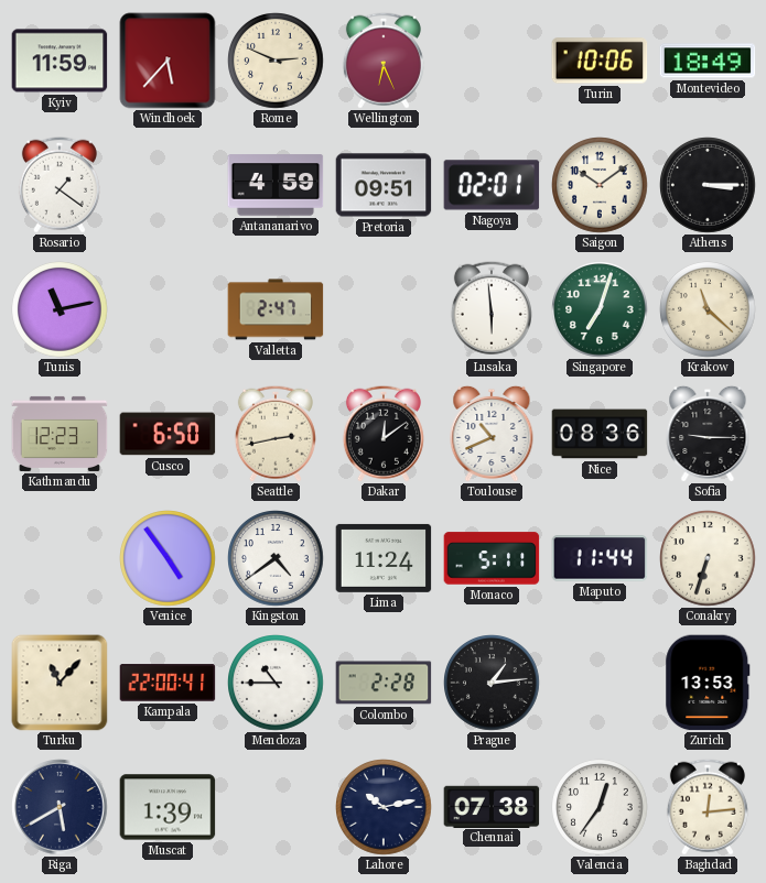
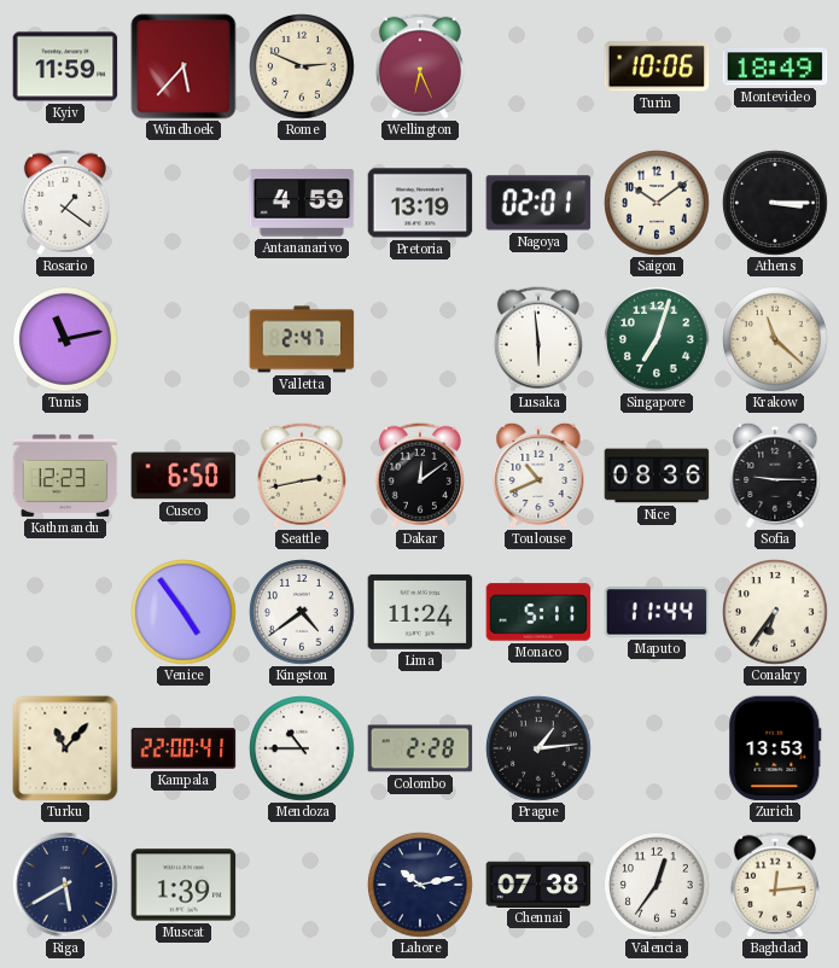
Pretoria: 09:51 -> 13:19
Conakry: 6:33 -> 6:36
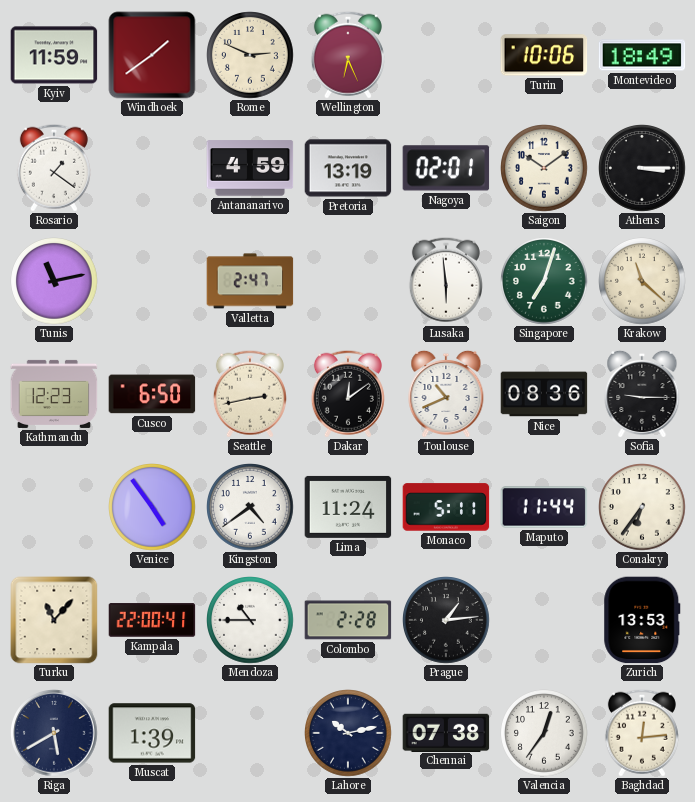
Windhoek: 5:37 -> 1:39
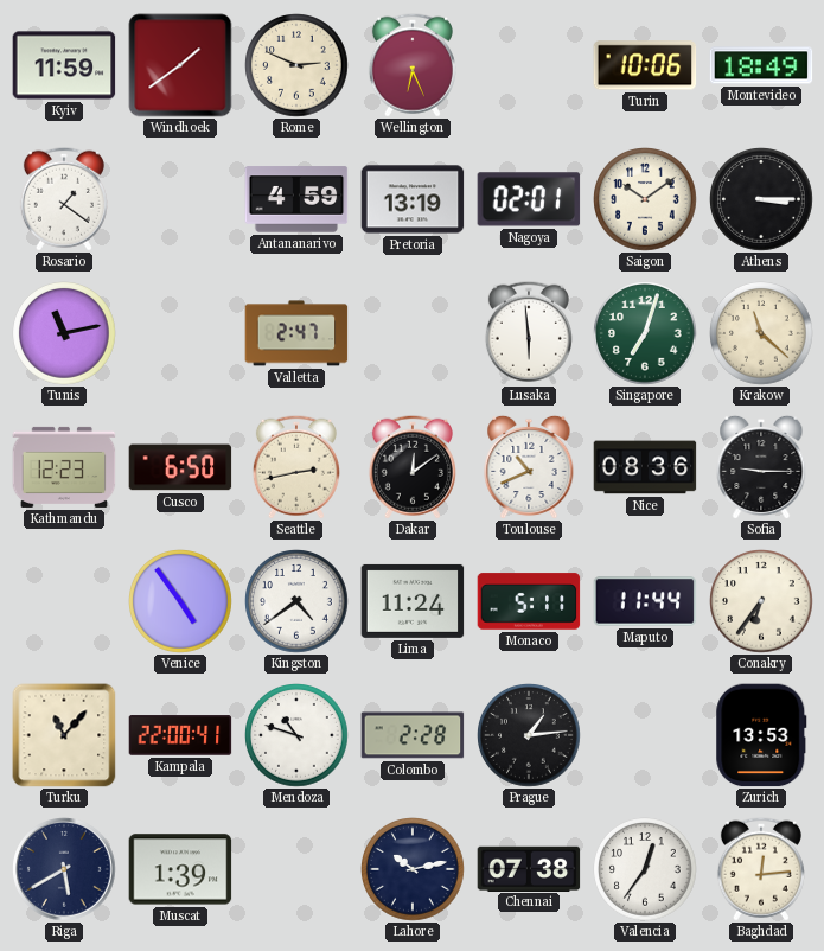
Mendoza: 10:45 -> 10:48
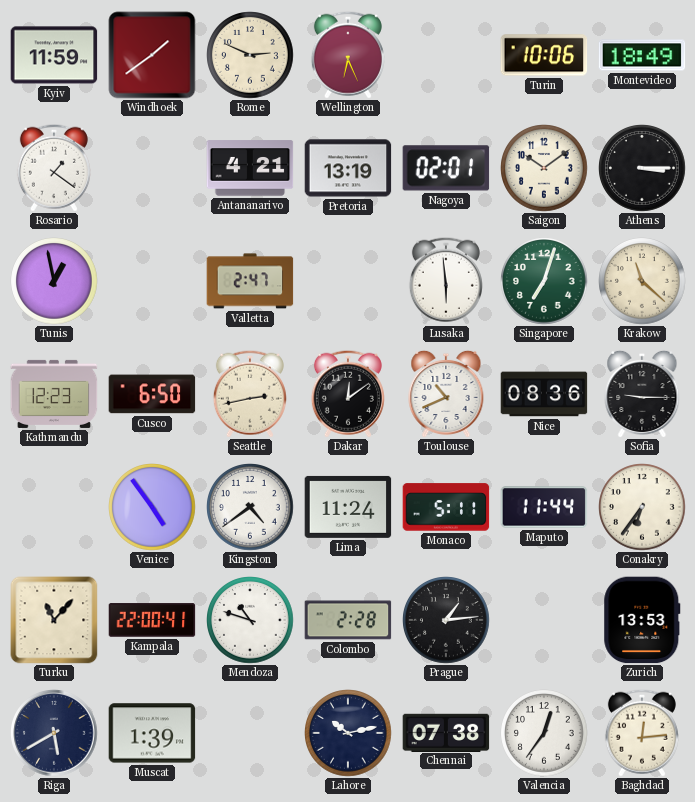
Antananarivo: 4:59 -> 4:21
Tunis: 11:13 -> 12:58
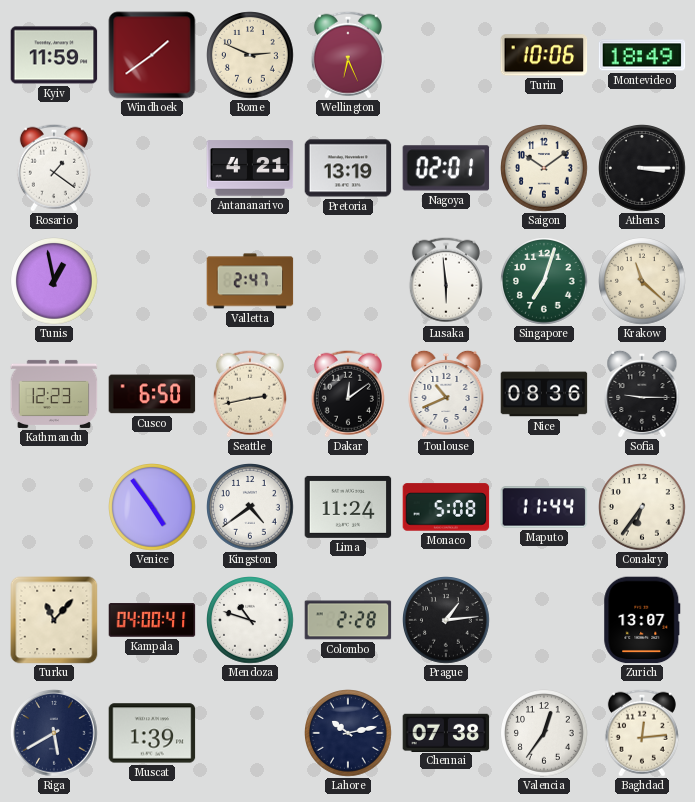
Monaco: 5:11 -> 5:08
Kampala: 22:00 -> 04:00
Zurich: 13:53 -> 13:07
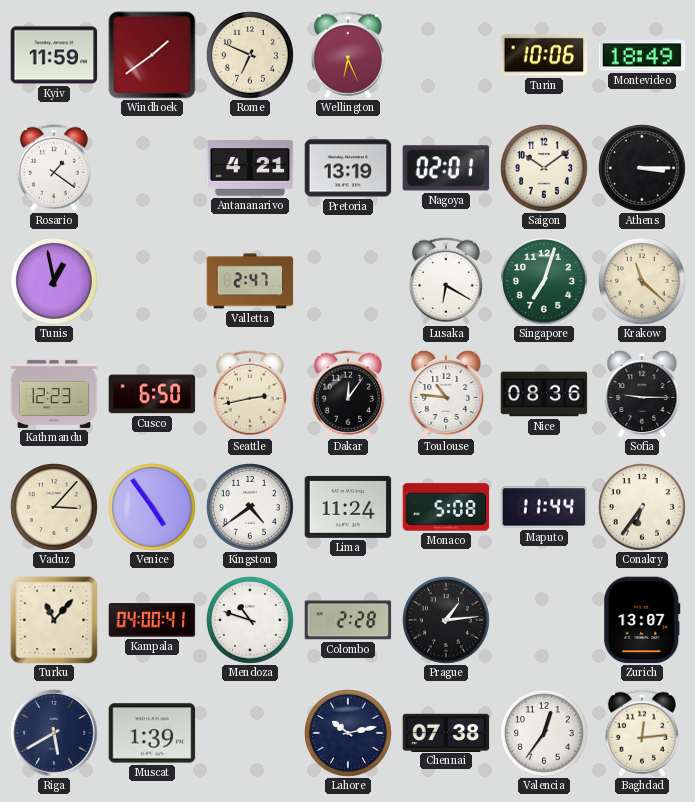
Rome: 2:49 -> 6:49
Lusaka: 5:59 -> 6:20
Dakar: 12:09 -> 12:06
Toulouse: 10:41 -> 10:46
Vaduz: none -> 3:07
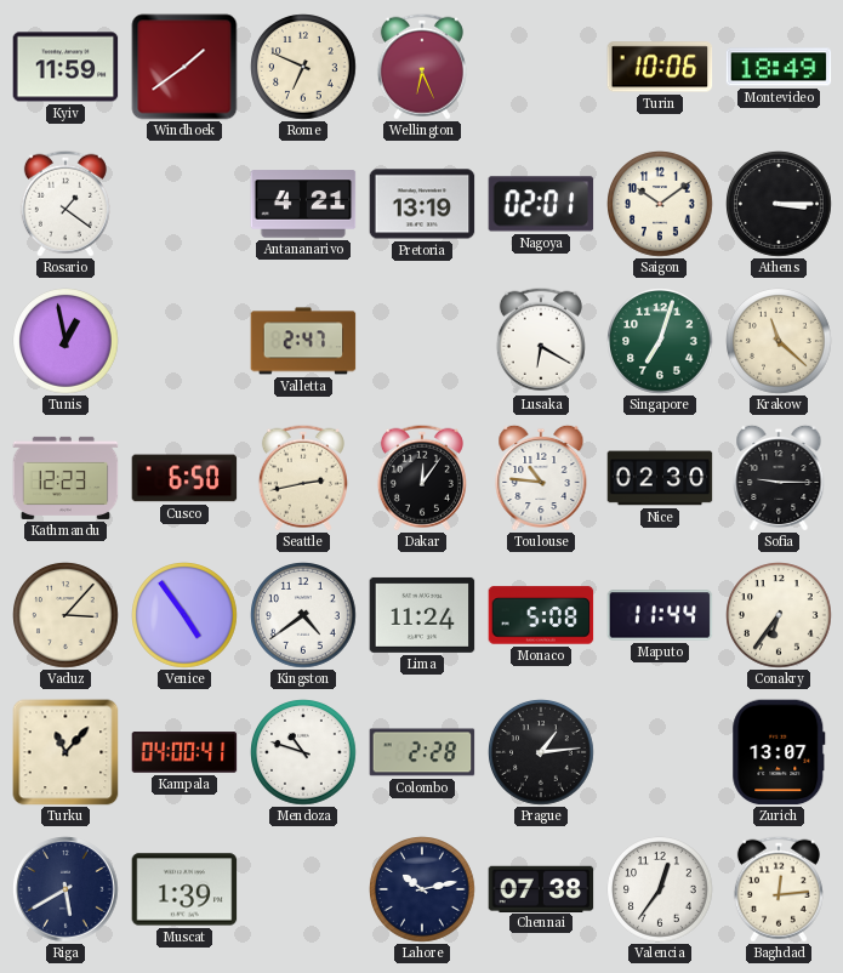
Nice: 08:36 -> 02:30
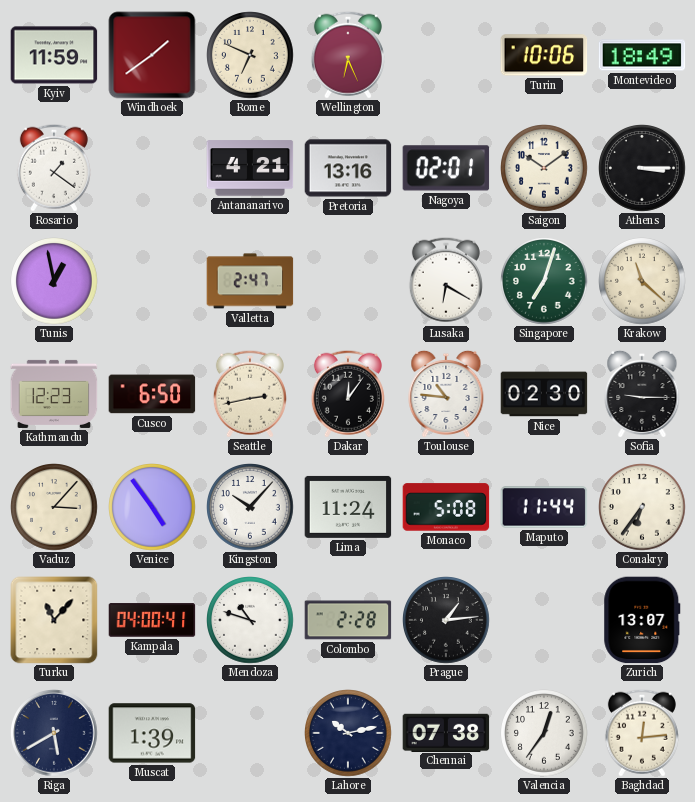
Pretoria: 13:19 -> 13:16
Kingston: 4:39 -> 10:07
